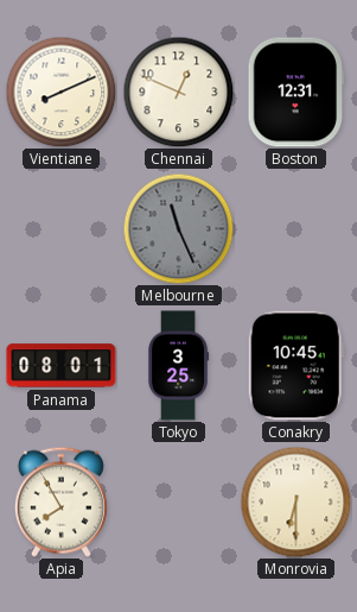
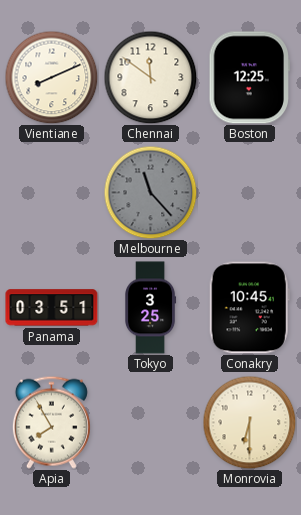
Chennai: 12:49 -> 11:51
Boston: 12:31 -> 12:25
Melbourne: 11:26 -> 11:23
Panama: 08:01 -> 03:51
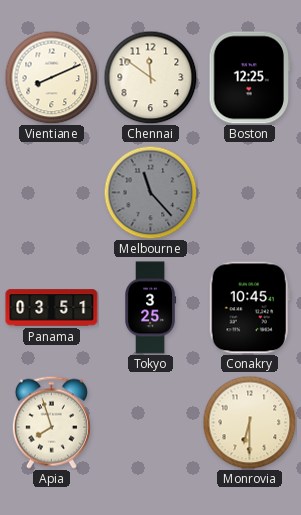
Apia: 7:55 -> 7:57
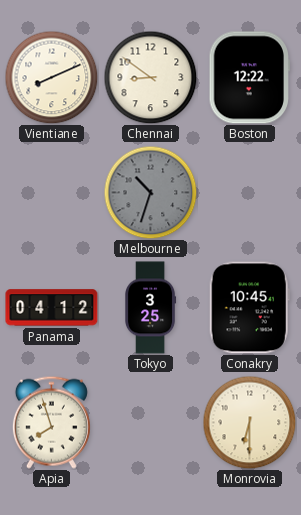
Chennai: 11:51 -> 8:51
Boston: 12:25 -> 12:22
Melbourne: 11:23 -> 10:33
Panama: 03:51 -> 04:12
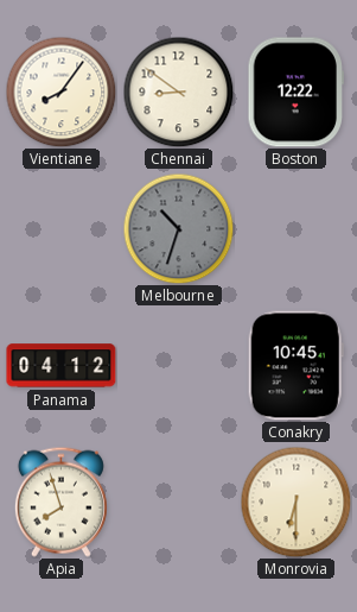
Vientiane: 8:11 -> 8:06
Tokyo: 3:25 -> none
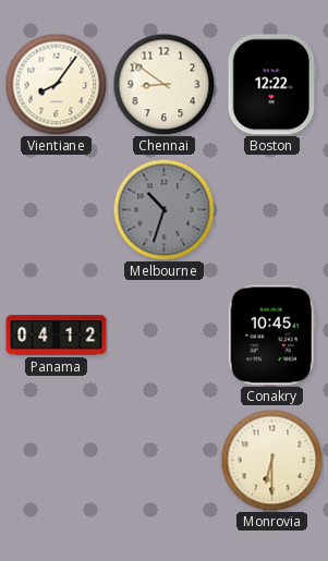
Apia: 7:57 -> none
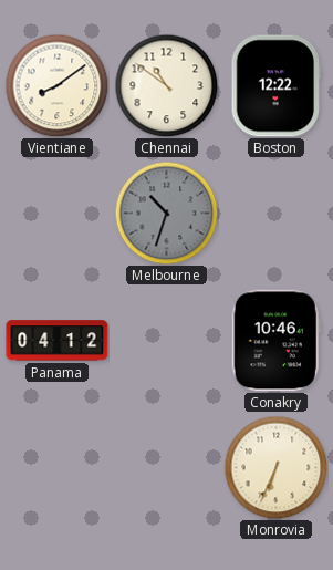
Vientiane: 8:06 -> 8:09
Chennai: 8:51 -> 10:51
Conakry: 10:45 -> 10:46
Monrovia: 6:30 -> 6:34
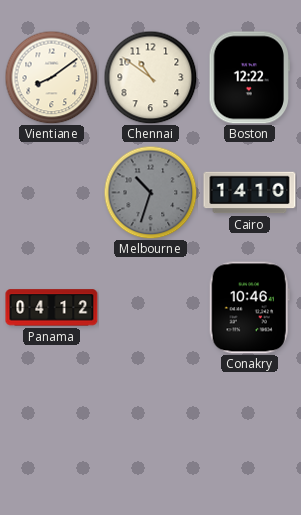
Cairo: none -> 14:10
Monrovia: 6:34 -> none
